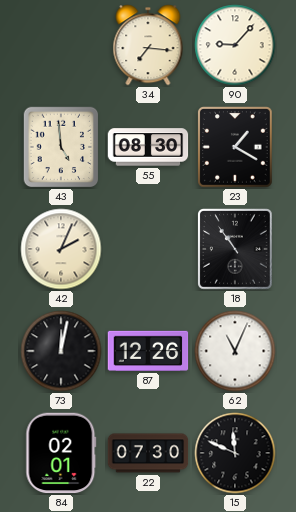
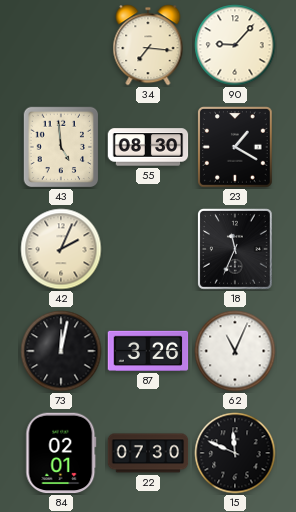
18: 10:54 -> 11:34
87: 12:26 -> 3:26
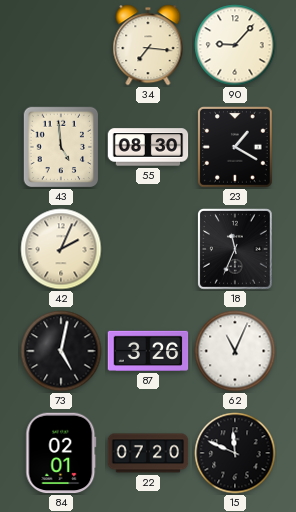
73: 12:02 -> 5:02
22: 07:30 -> 07:20
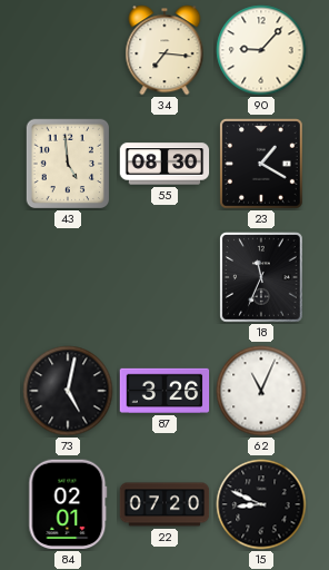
42: 2:04 -> none
15: 11:49 -> 8:49
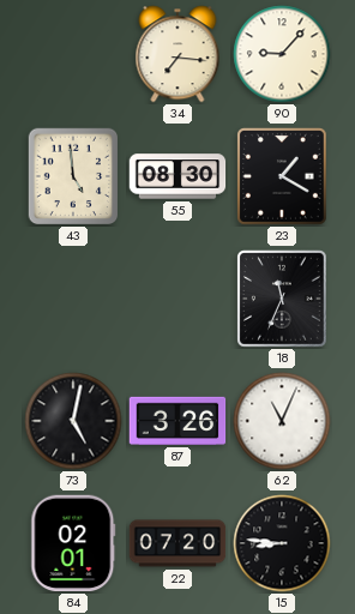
15: 8:49 -> 8:46
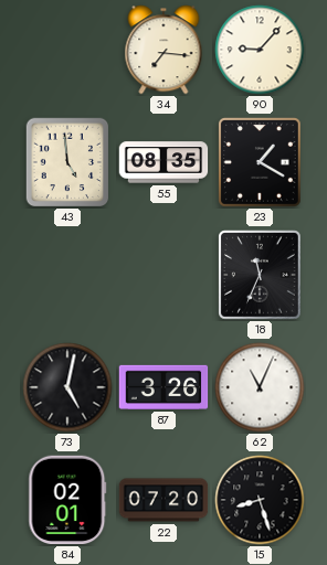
55: 08:30 -> 08:35
15: 8:46 -> 8:27
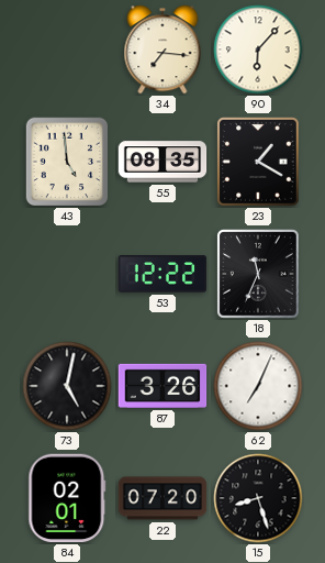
90: 9:07 -> 6:07
53: none -> 12:22
62: 11:04 -> 7:04
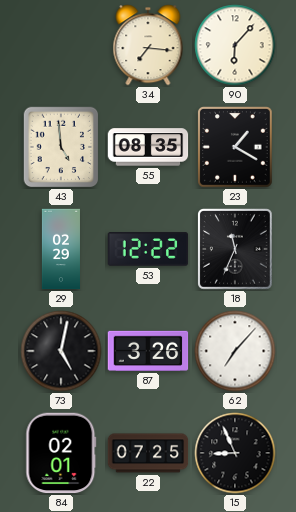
29: none -> 02:29
62: 7:04 -> 7:07
22: 07:20 -> 07:25
15: 8:27 -> 8:56
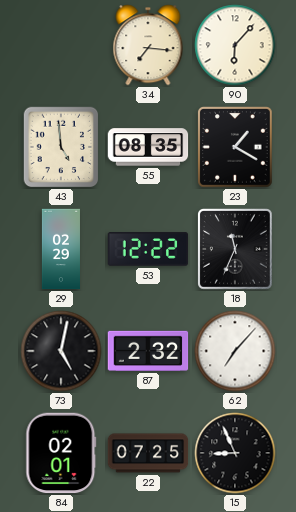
87: 3:26 -> 2:32
